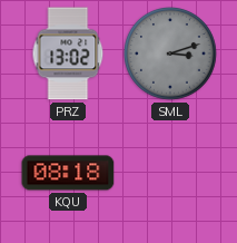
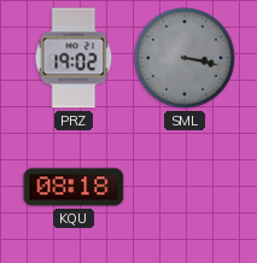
PRZ: 13:02 -> 19:02
SML: 3:12 -> 3:17
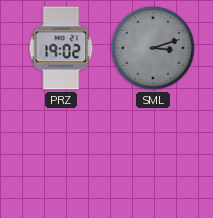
SML: 3:17 -> 3:12
KQU: 08:18 -> none
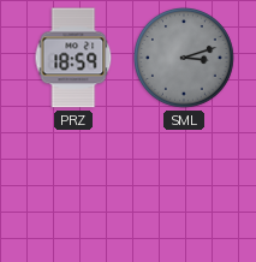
PRZ: 19:02 -> 18:59
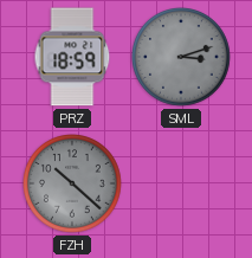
FZH: none -> 10:22
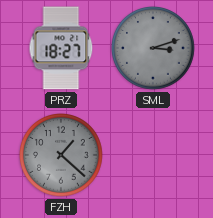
PRZ: 18:59 -> 18:27
FZH: 10:22 -> 1:22
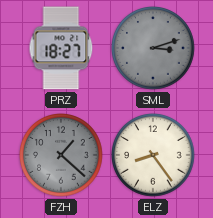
ELZ: none -> 8:24
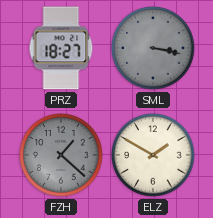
SML: 3:12 -> 3:17
ELZ: 8:24 -> 1:50
